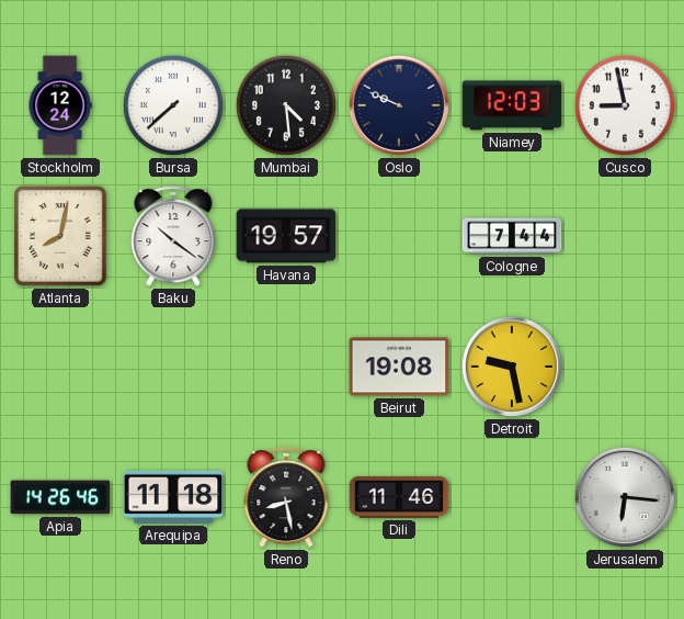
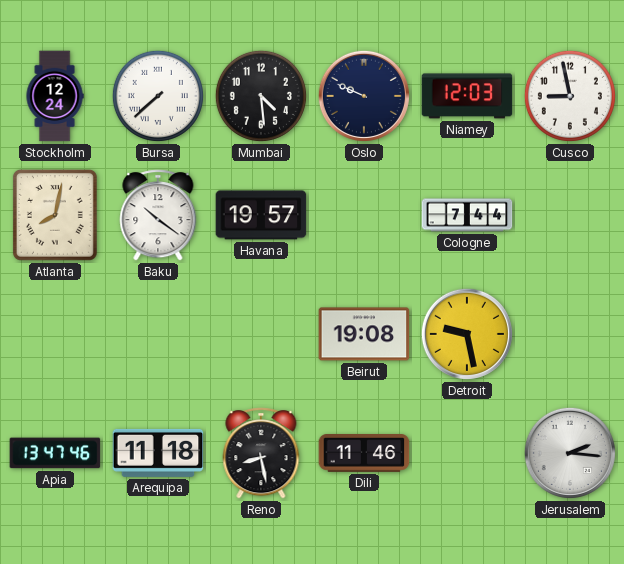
Apia: 14:26 -> 13:47
Jerusalem: 6:16 -> 2:16
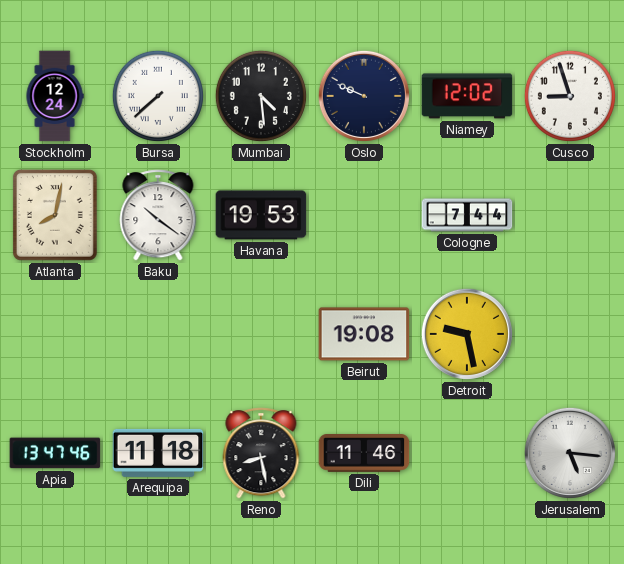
Niamey: 12:03 -> 12:02
Cusco: 8:58 -> 8:57
Havana: 19:57 -> 19:53
Jerusalem: 2:16 -> 5:16
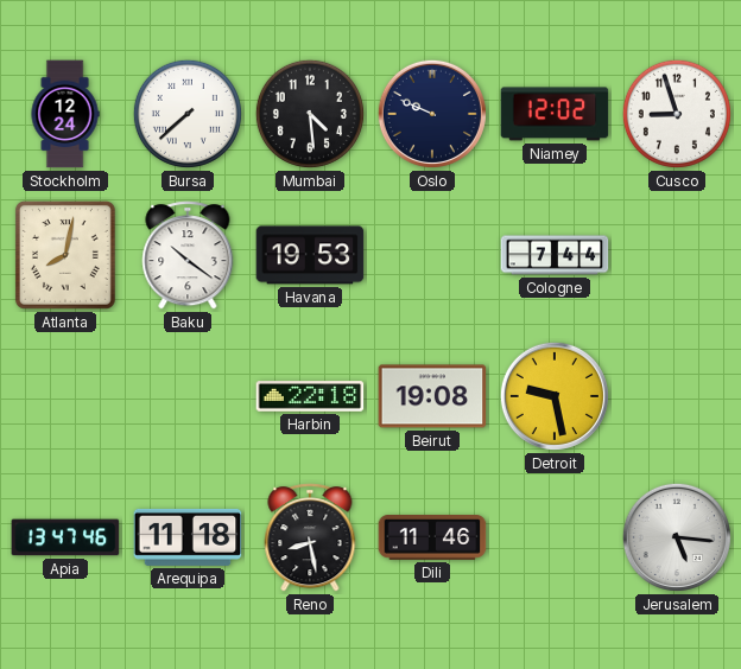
Harbin: none -> 22:18
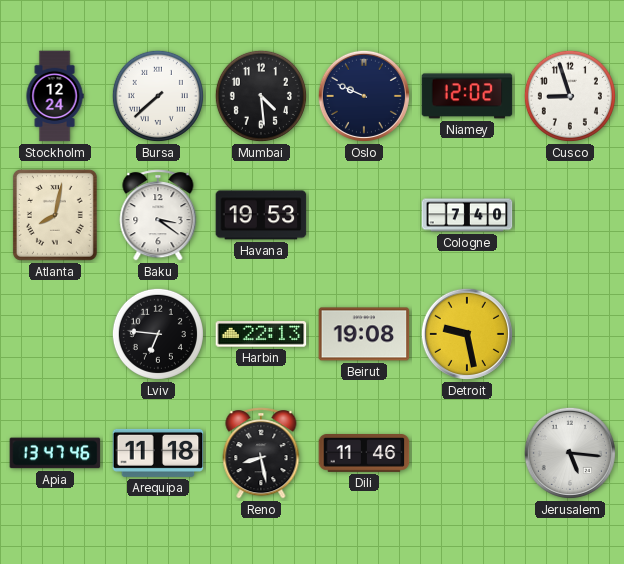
Baku: 10:21 -> 3:21
Cologne: 7:44 -> 7:40
Lviv: none -> 6:46
Harbin: 22:18 -> 22:13
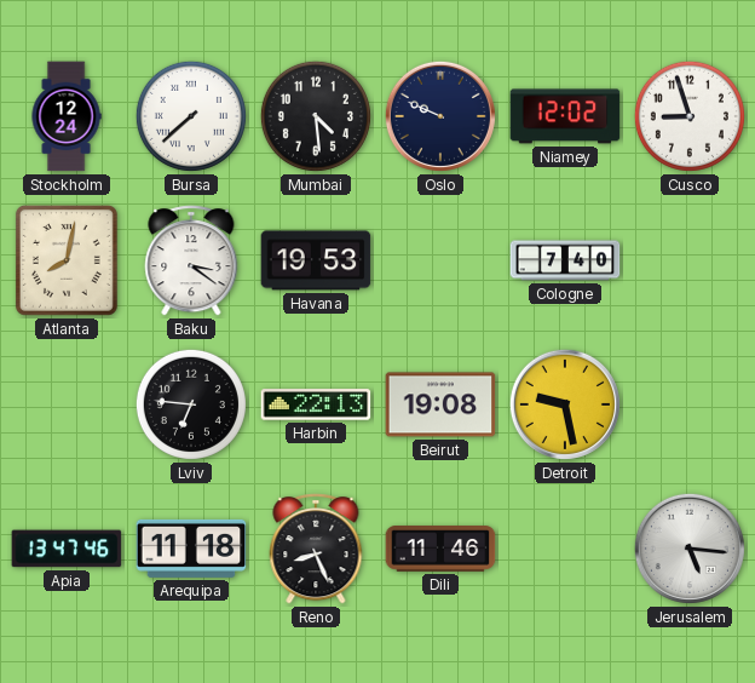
Reno: 8:28 -> 8:26
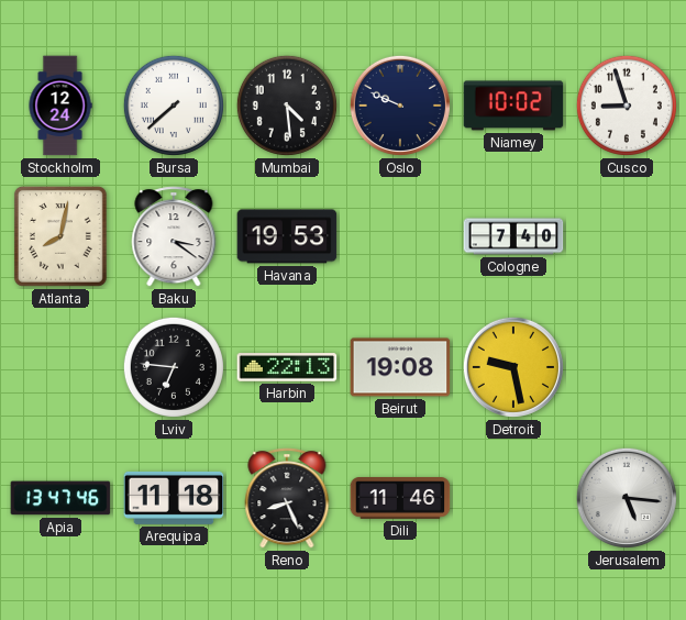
Niamey: 12:02 -> 10:02
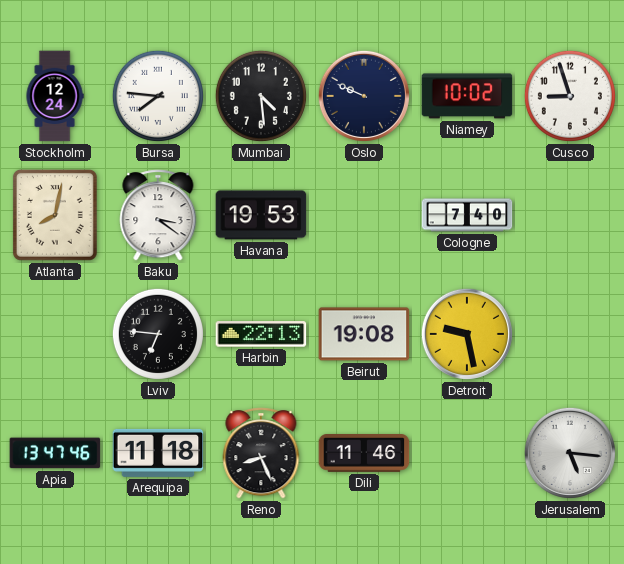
Bursa: 7:38 -> 7:46
